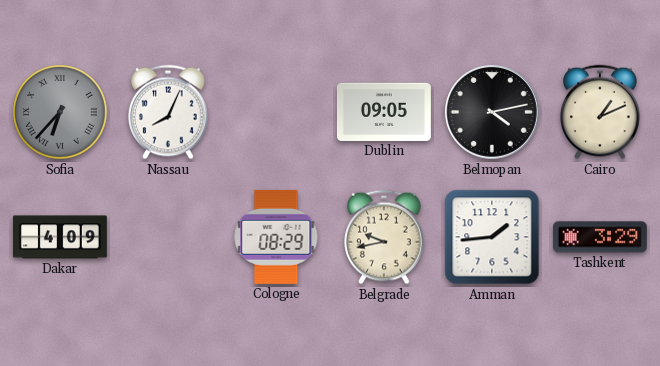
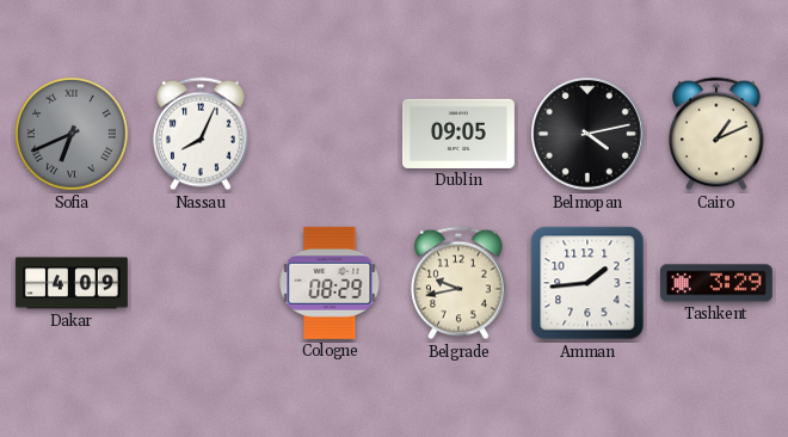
Sofia: 6:37 -> 6:41
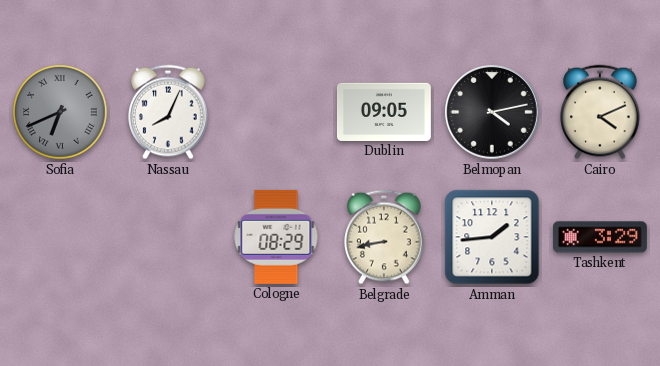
Cairo: 1:11 -> 4:11
Dakar: 4:09 -> none
Belgrade: 9:43 -> 8:43
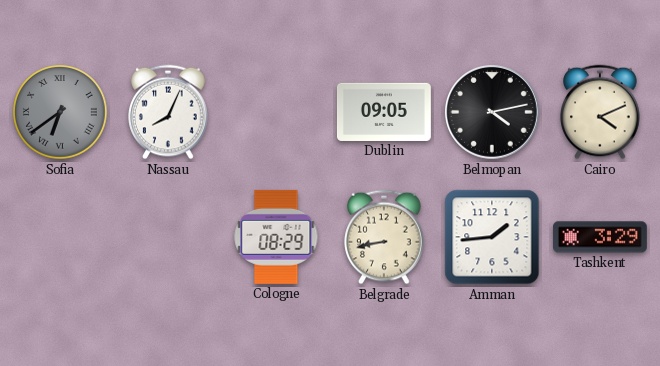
Sofia: 6:41 -> 6:39
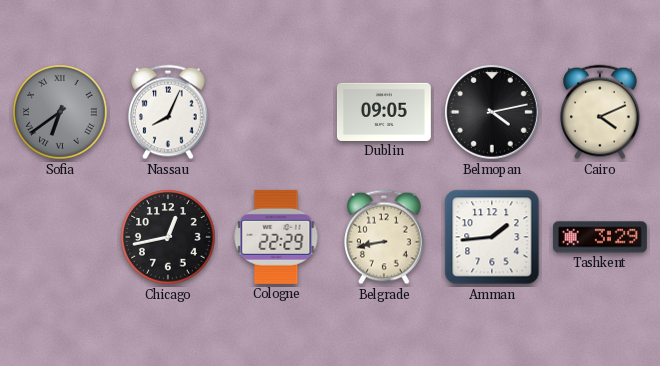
Chicago: none -> 12:43
Cologne: 08:29 -> 22:29
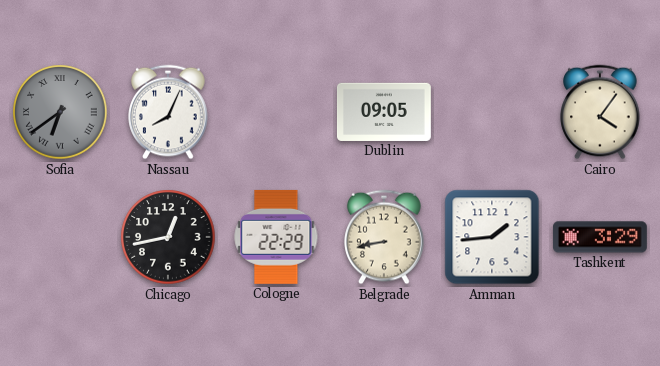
Belmopan: 4:13 -> none
Cairo: 4:11 -> 4:06
